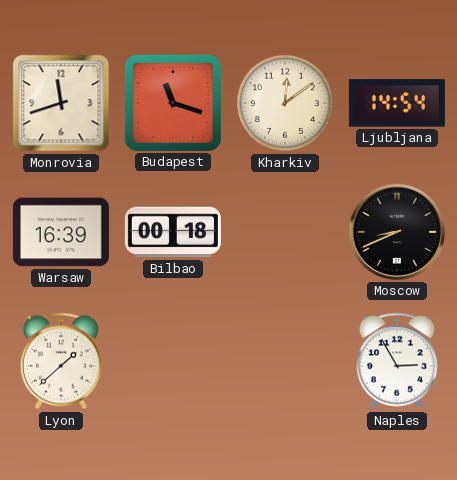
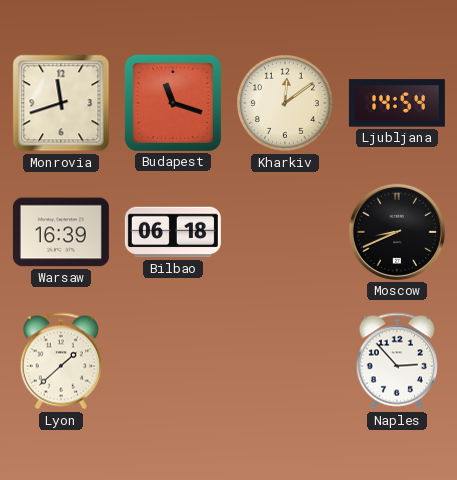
Bilbao: 00:18 -> 06:18
Naples: 2:55 -> 2:53
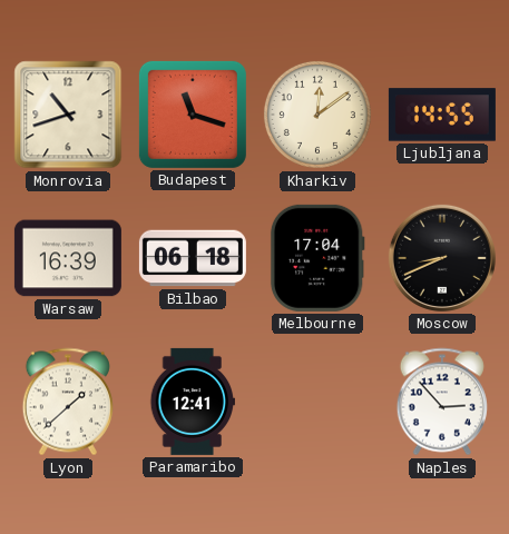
Monrovia: 11:42 -> 10:42
Ljubljana: 14:54 -> 14:55
Melbourne: none -> 17:04
Paramaribo: none -> 12:41
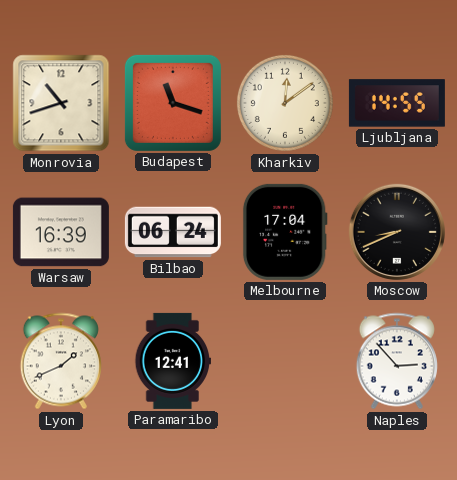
Bilbao: 06:18 -> 06:24
Lyon: 1:38 -> 1:41
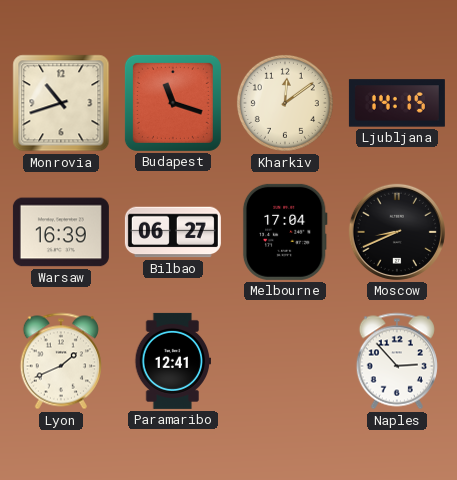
Ljubljana: 14:55 -> 14:15
Bilbao: 06:24 -> 06:27
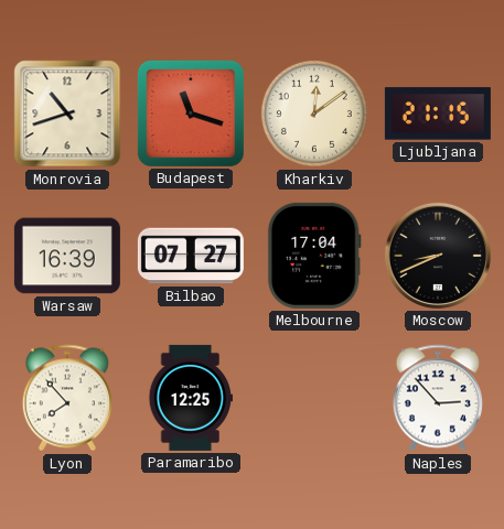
Ljubljana: 14:15 -> 21:15
Bilbao: 06:27 -> 07:27
Lyon: 1:41 -> 7:53
Paramaribo: 12:41 -> 12:25
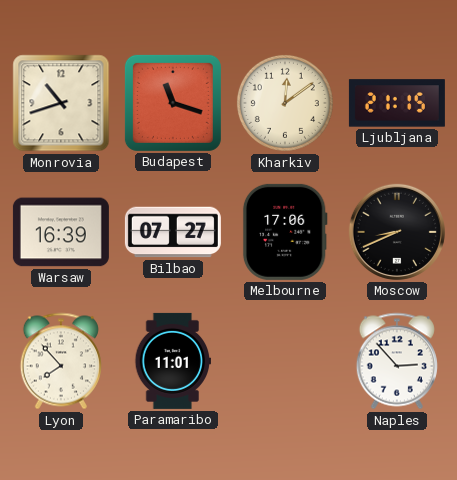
Melbourne: 17:04 -> 17:06
Paramaribo: 12:25 -> 11:01
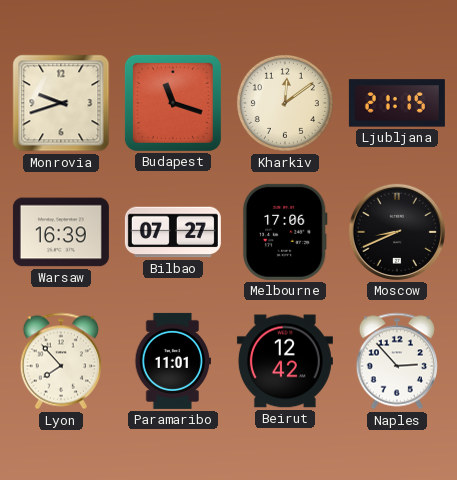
Monrovia: 10:42 -> 9:42
Beirut: none -> 12:42
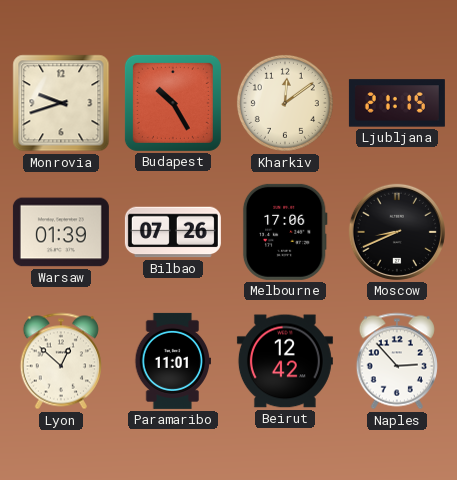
Budapest: 11:18 -> 10:25
Warsaw: 16:39 -> 01:39
Bilbao: 07:27 -> 07:26
Lyon: 7:53 -> 12:52
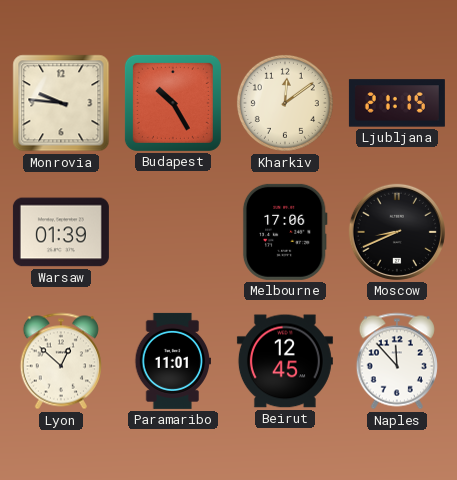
Monrovia: 9:42 -> 9:46
Bilbao: 07:26 -> none
Beirut: 12:42 -> 12:45
Naples: 2:53 -> 11:53
